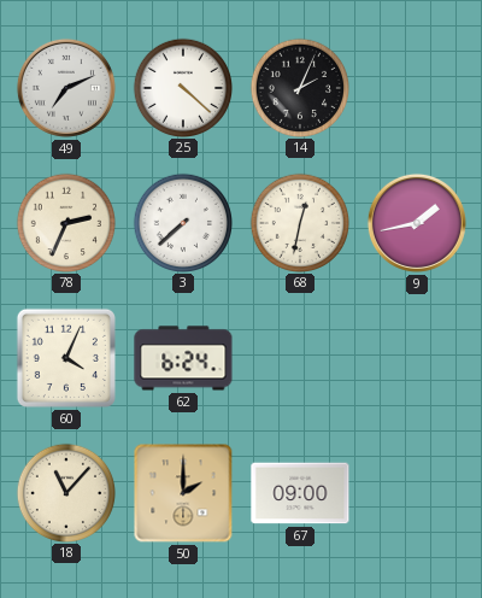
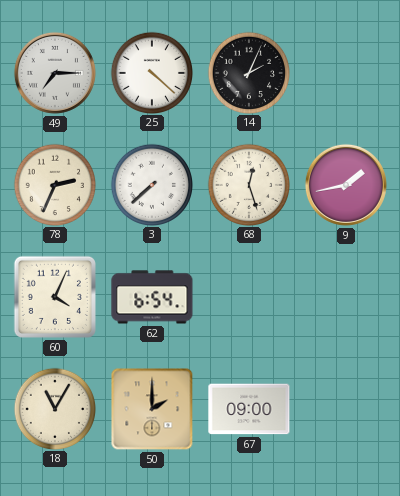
49: 7:11 -> 7:15
68: 12:32 -> 12:27
62: 6:24 -> 6:54
18: 11:07 -> 11:05
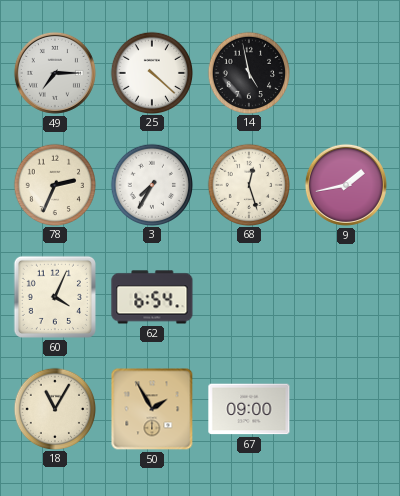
14: 2:04 -> 4:58
3: 7:38 -> 7:35
50: 2:00 -> 1:55
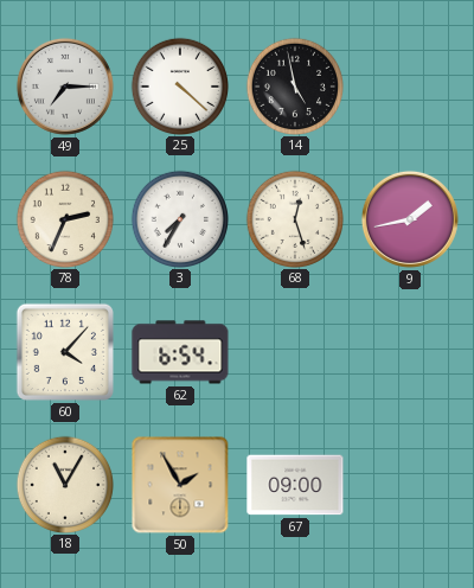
60: 4:04 -> 4:07
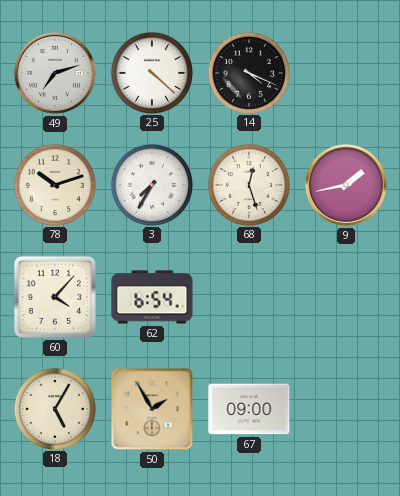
49: 7:15 -> 7:12
14: 4:58 -> 4:19
78: 2:34 -> 10:12
18: 11:05 -> 5:05
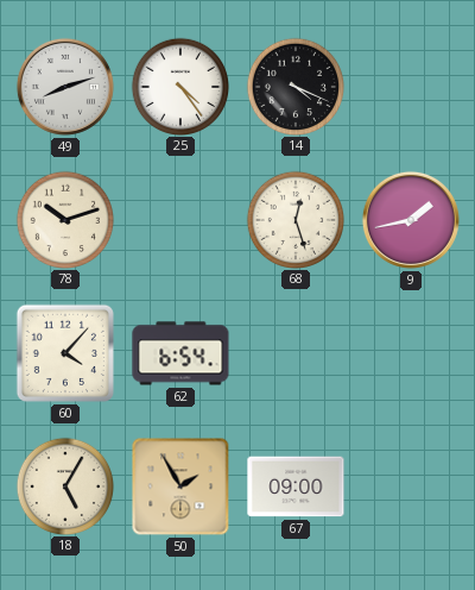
49: 7:12 -> 8:12
25: 4:22 -> 4:24
3: 7:35 -> none
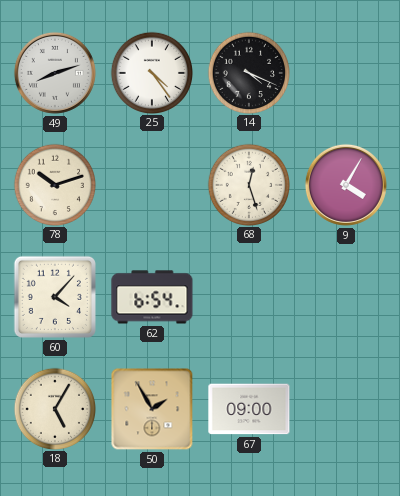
9: 1:43 -> 4:05
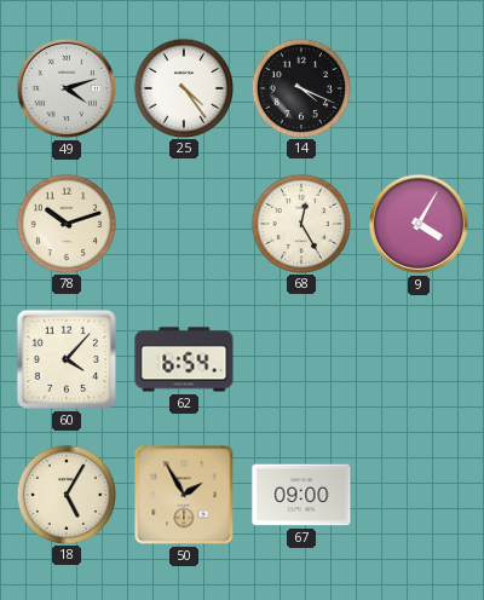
49: 8:12 -> 4:12
68: 12:27 -> 12:25
